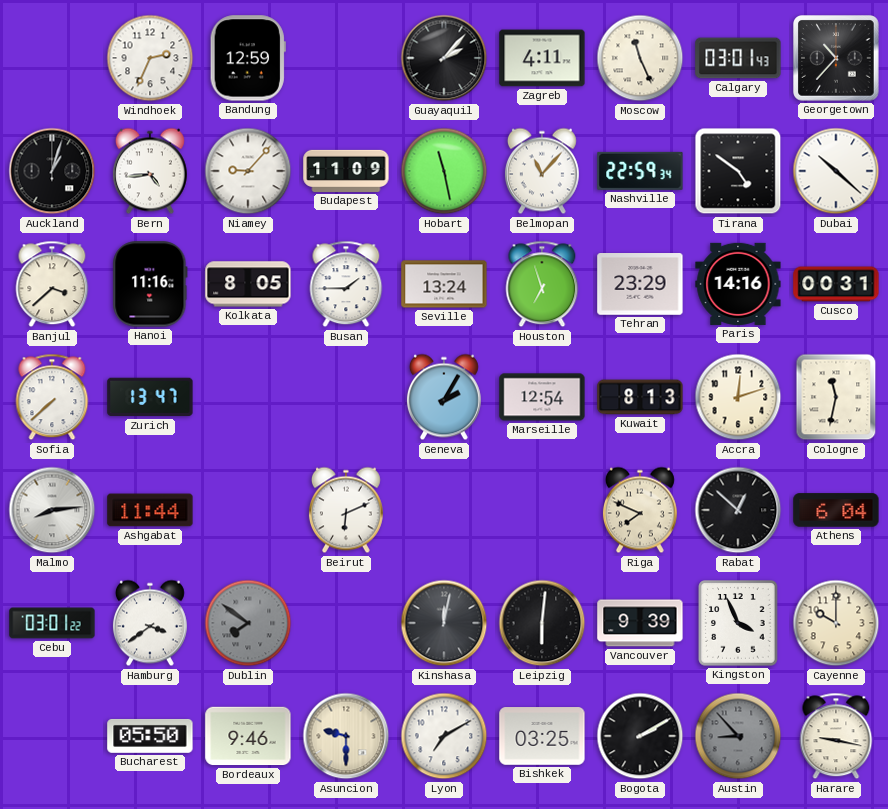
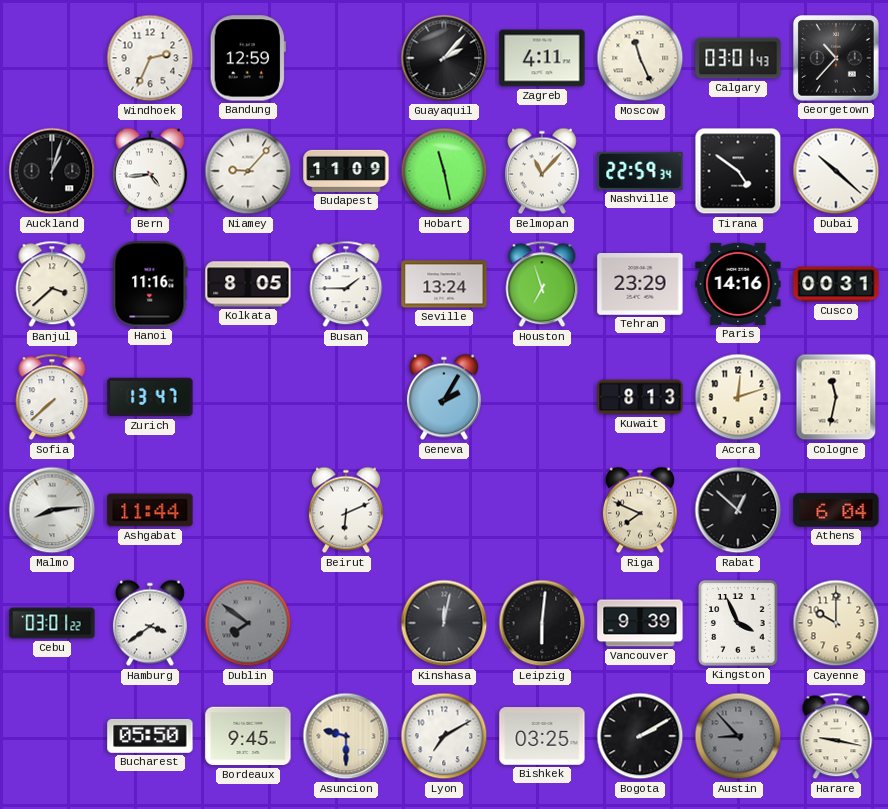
Marseille: 12:54 -> none
Bordeaux: 9:46 -> 9:45
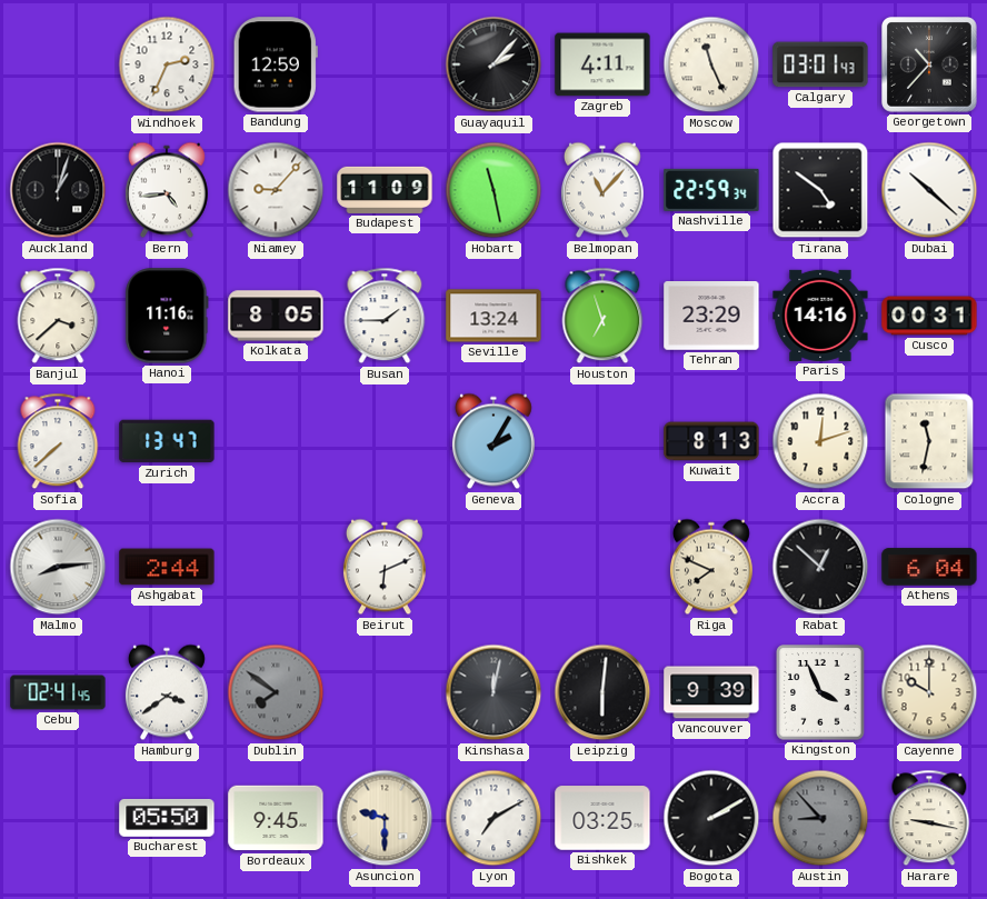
Ashgabat: 11:44 -> 2:44
Cebu: 03:01 -> 02:41
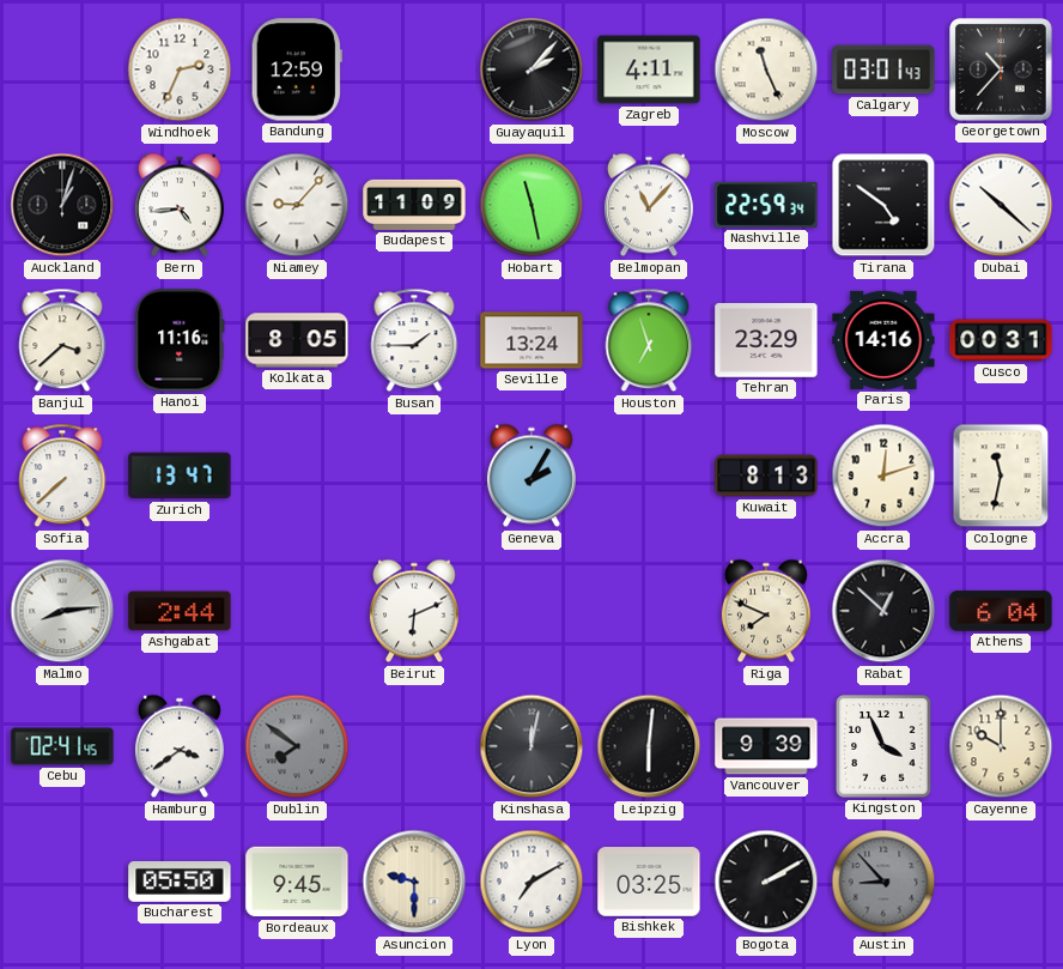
Harare: 9:17 -> none
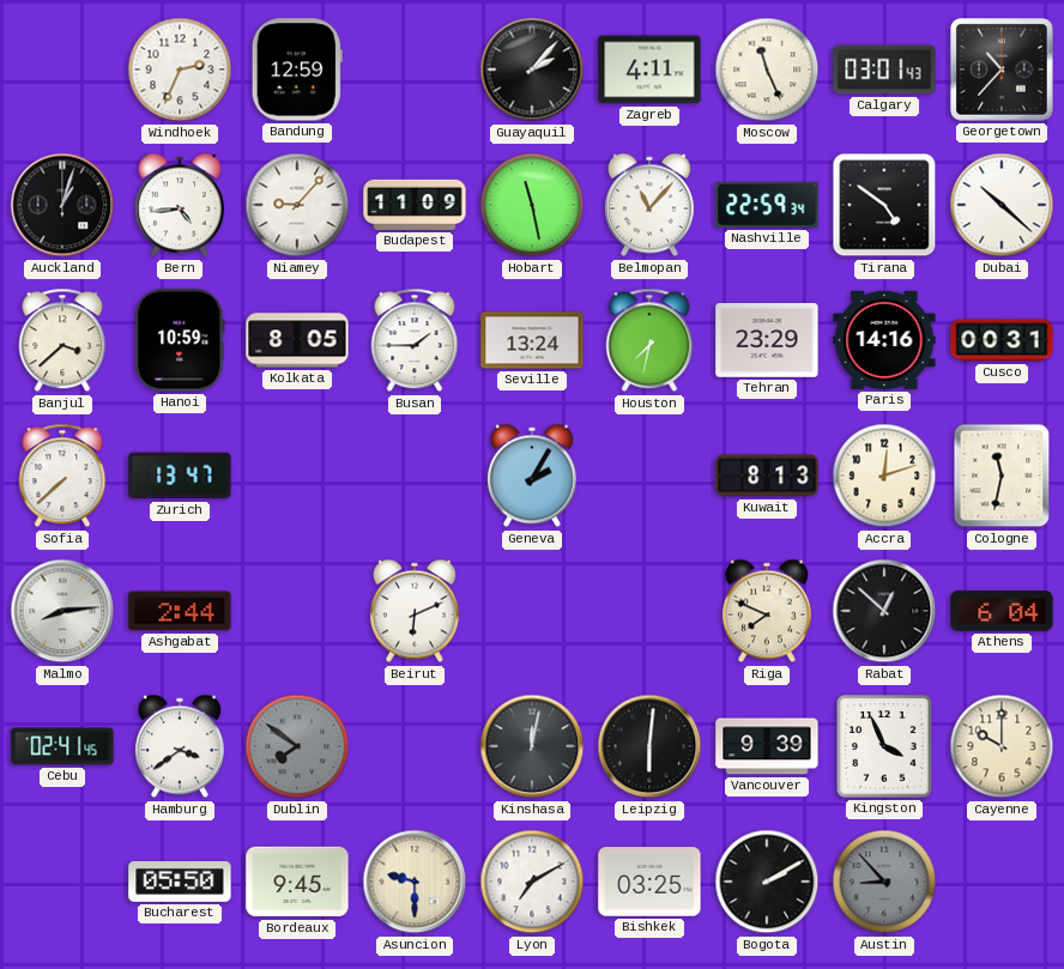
Hanoi: 11:16 -> 10:59
Houston: 6:57 -> 7:32
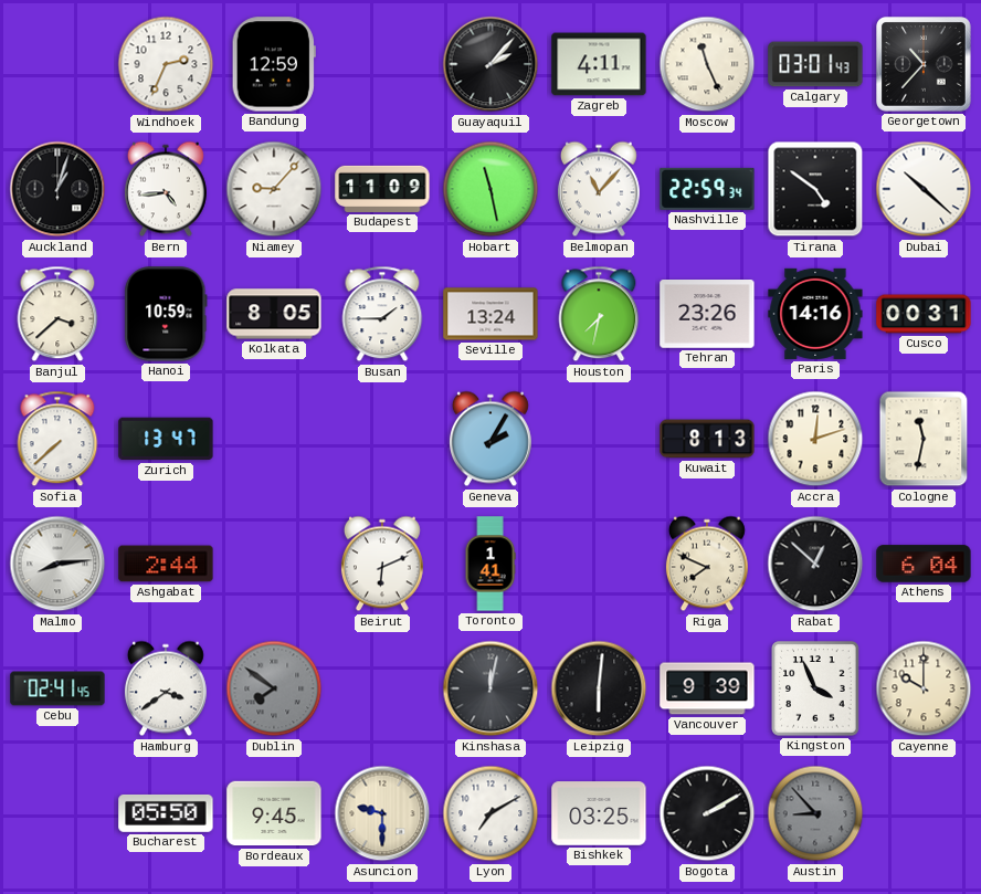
Tehran: 23:29 -> 23:26
Toronto: none -> 1:41
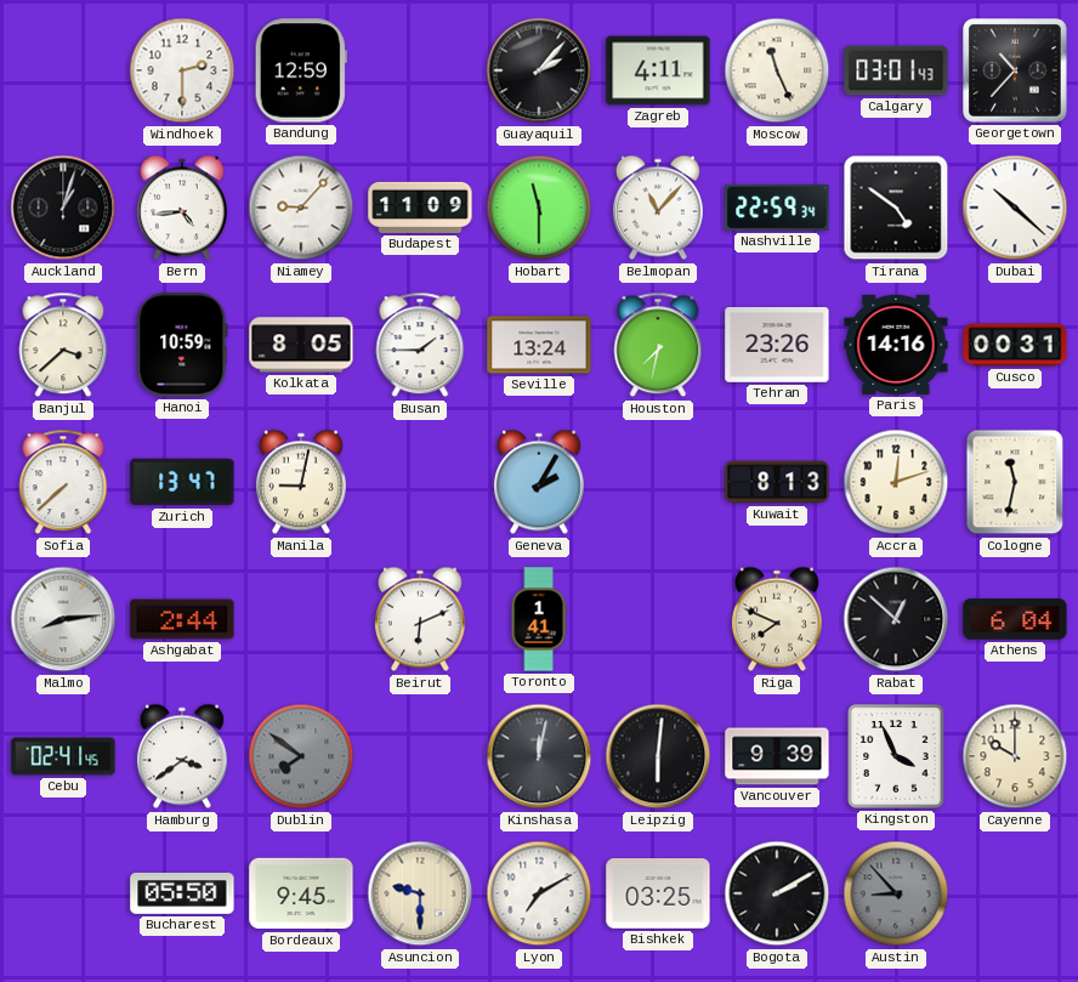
Windhoek: 2:34 -> 2:30
Hobart: 11:28 -> 11:30
Manila: none -> 9:02
